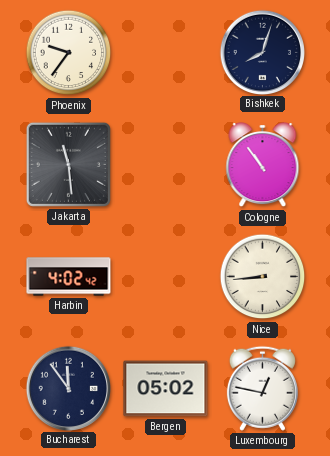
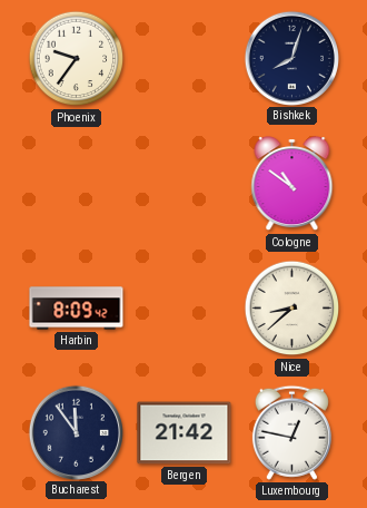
Jakarta: 11:29 -> none
Cologne: 10:54 -> 10:51
Harbin: 4:02 -> 8:09
Nice: 8:44 -> 8:38
Bergen: 05:02 -> 21:42
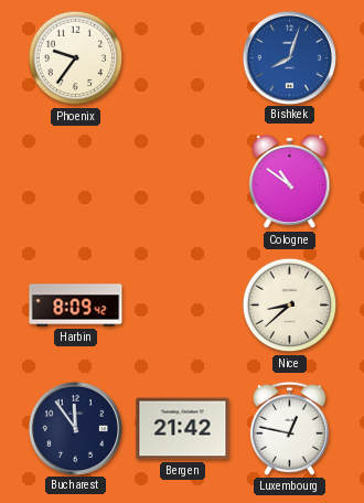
Bishkek dial: navy -> blue
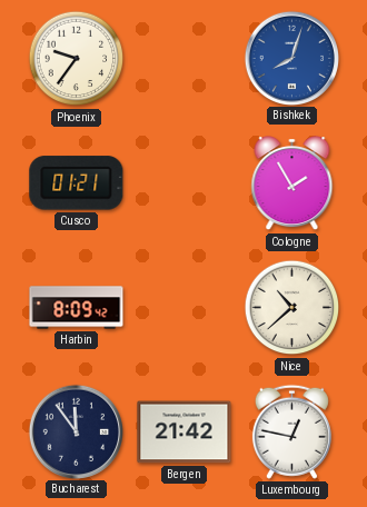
Cusco: none -> 01:21
Cologne: 10:51 -> 1:55
Nice: 8:38 -> 10:38
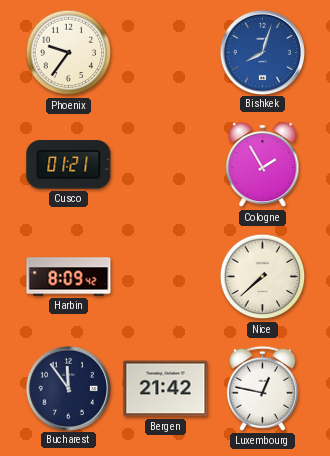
Nice: 10:38 -> 7:38
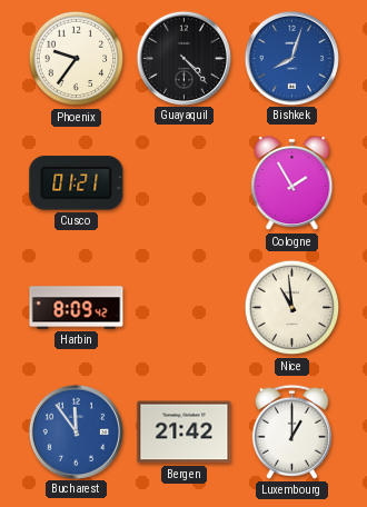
Guayaquil: none -> 4:23
Nice: 7:38 -> 10:59
Bucharest dial: navy -> blue
Luxembourg: 12:47 -> 1:00
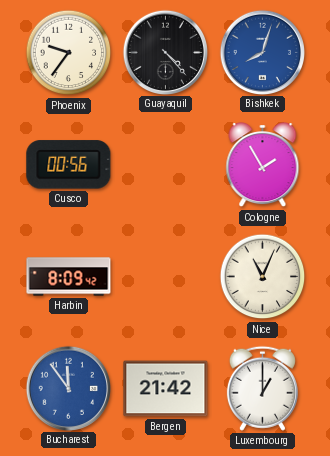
Cusco: 01:21 -> 00:56
Nice: 10:59 -> 11:04
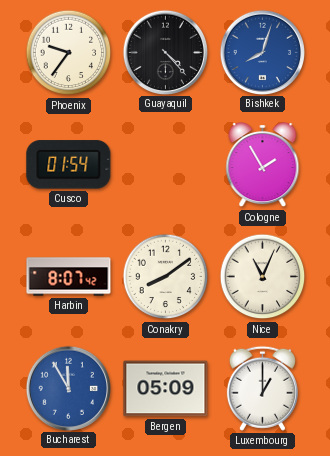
Cusco: 00:56 -> 01:54
Harbin: 8:09 -> 8:07
Conakry: none -> 8:09
Bucharest: 11:54 -> 11:55
Bergen: 21:42 -> 05:09
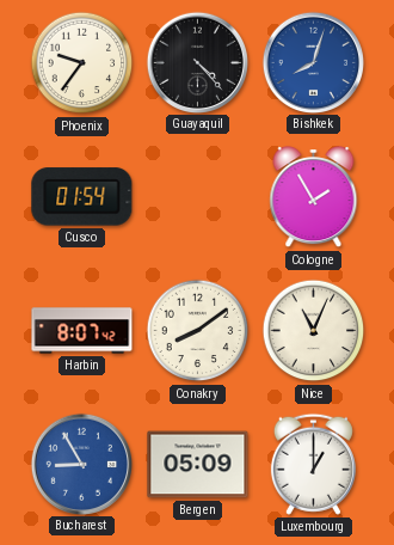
Bucharest: 11:55 -> 8:55
